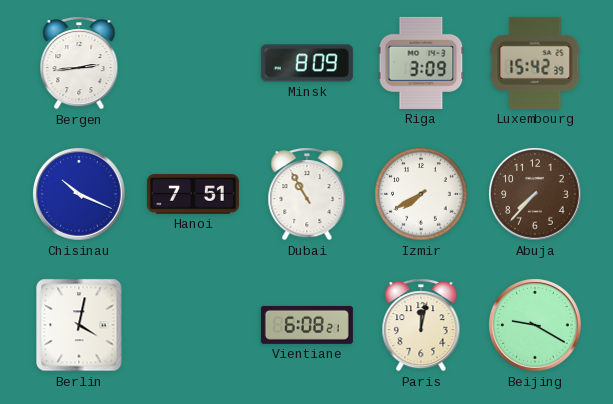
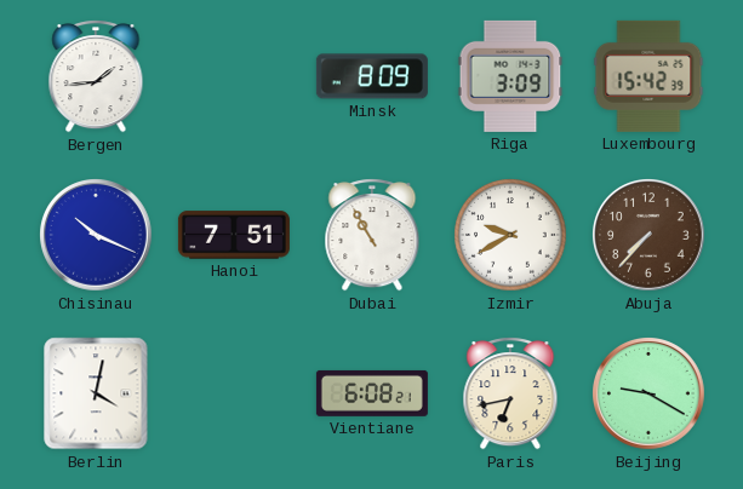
Bergen: 2:44 -> 1:44
Izmir: 7:40 -> 9:40
Paris: 12:02 -> 6:43
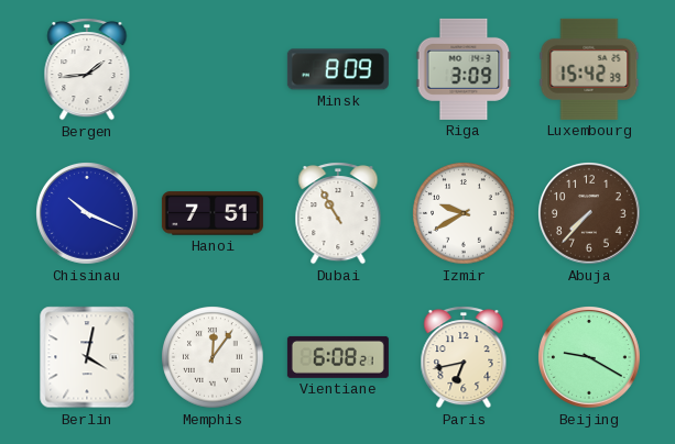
Memphis: none -> 12:06
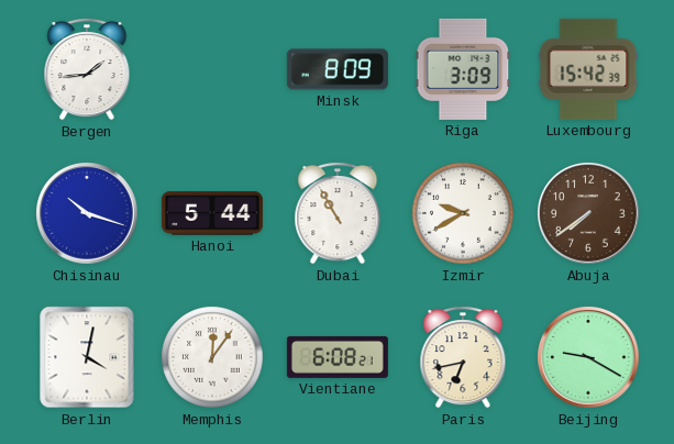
Chisinau: 10:19 -> 10:18
Hanoi: 7:51 -> 5:44
Abuja: 7:37 -> 7:39
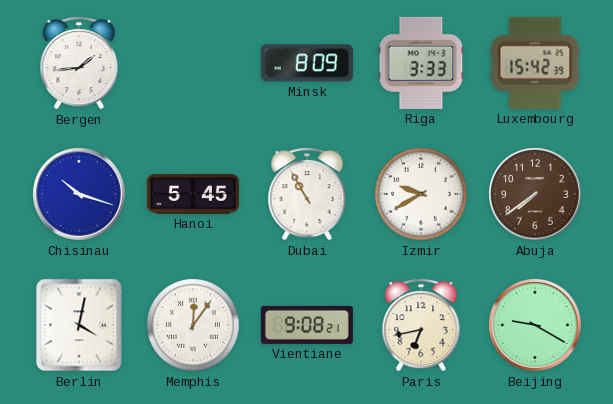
Riga: 3:09 -> 3:33
Hanoi: 5:44 -> 5:45
Vientiane: 6:08 -> 9:08
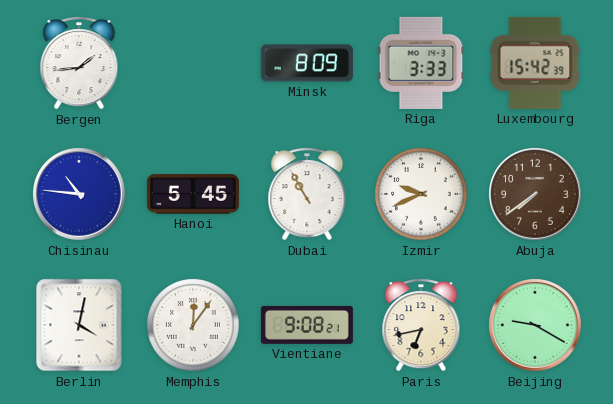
Chisinau: 10:18 -> 10:46
Izmir: 9:40 -> 9:41
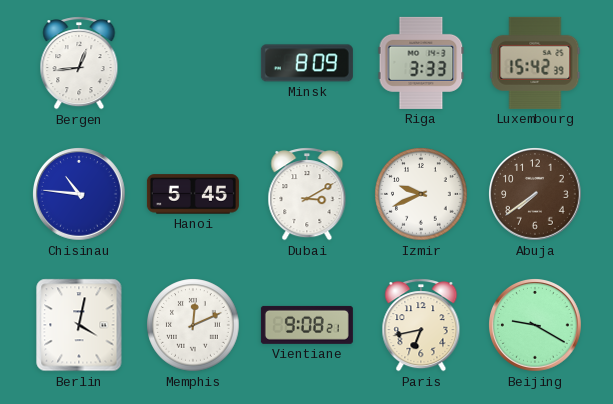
Bergen: 1:44 -> 12:44
Dubai: 10:55 -> 3:10
Memphis: 12:06 -> 12:11
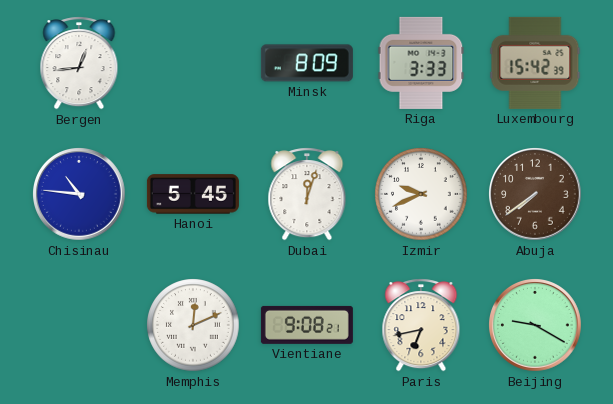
Dubai: 3:10 -> 12:03
Berlin: 4:02 -> none
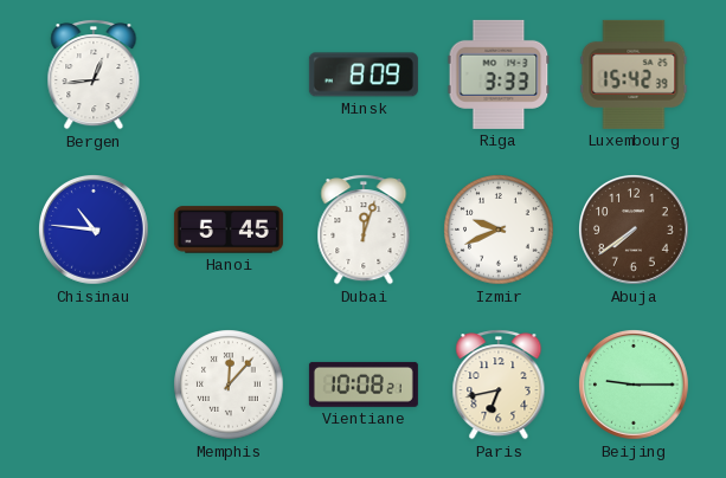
Memphis: 12:11 -> 12:07
Vientiane: 9:08 -> 10:08
Beijing: 9:20 -> 9:15
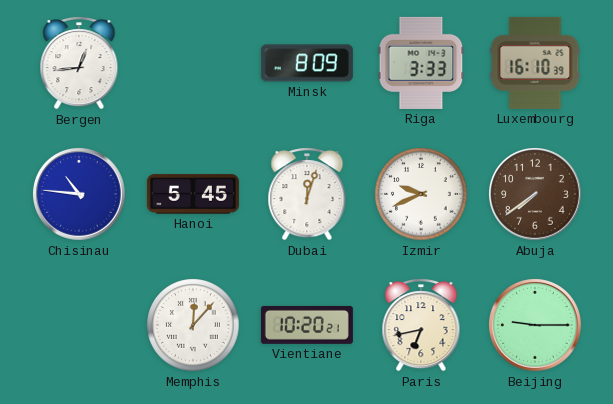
Luxembourg: 15:42 -> 16:10
Vientiane: 10:08 -> 10:20
